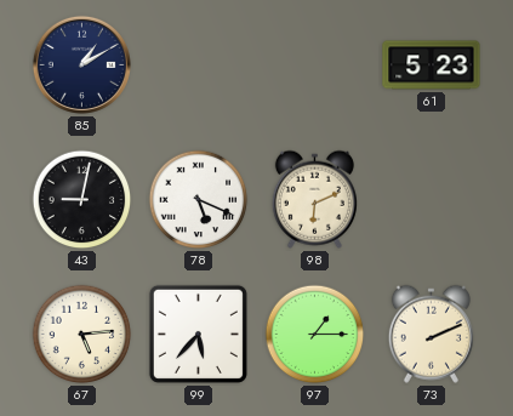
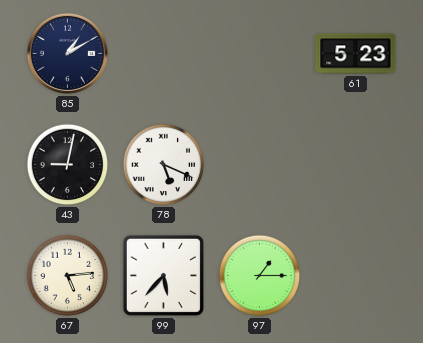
98: 6:11 -> none
73: 2:11 -> none
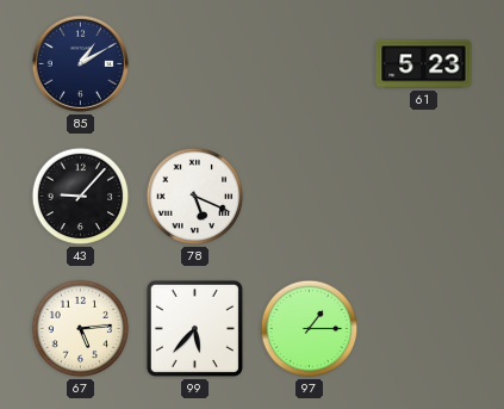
43: 9:02 -> 9:07
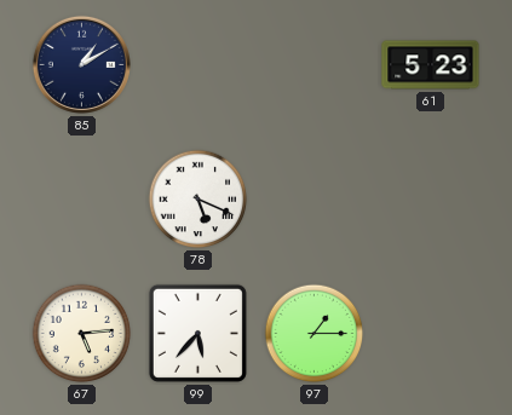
43: 9:07 -> none
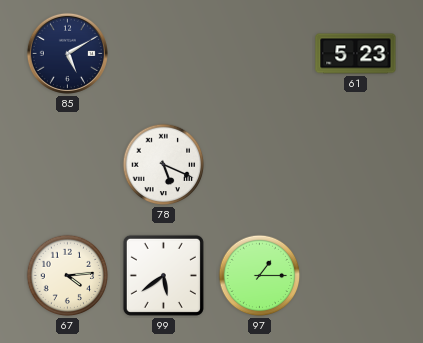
85: 1:10 -> 5:10
67: 5:14 -> 4:14
99: 5:37 -> 5:39
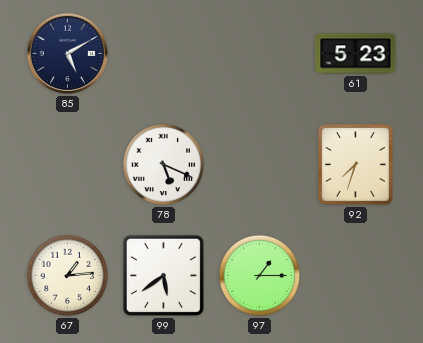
92: none -> 7:33
67: 4:14 -> 1:14
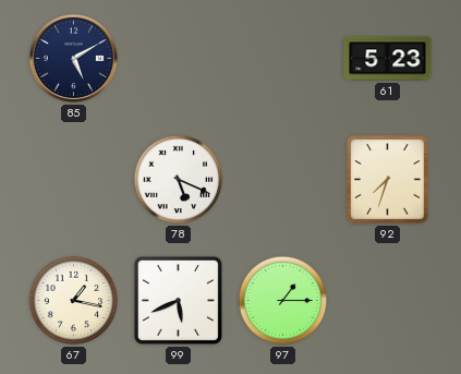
67: 1:14 -> 1:17
99: 5:39 -> 5:41
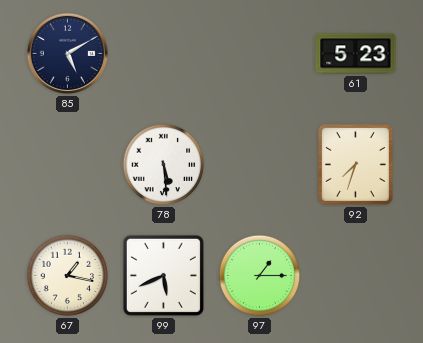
78: 5:19 -> 5:29
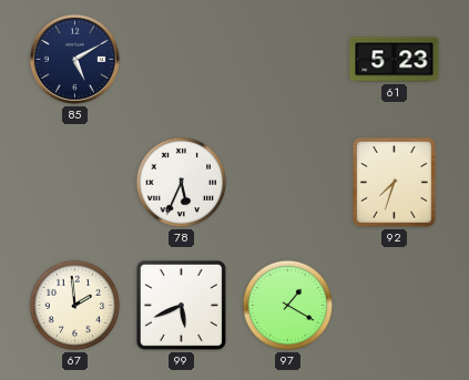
78: 5:29 -> 5:34
67: 1:17 -> 1:59
97: 1:15 -> 1:20
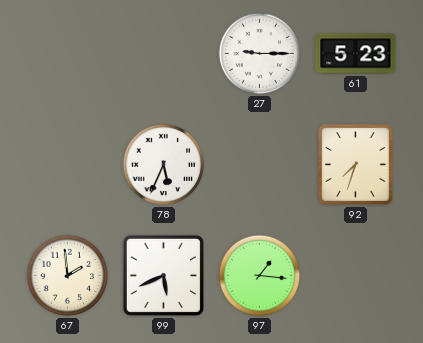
85: 5:10 -> none
27: none -> 9:15
97: 1:20 -> 1:16
